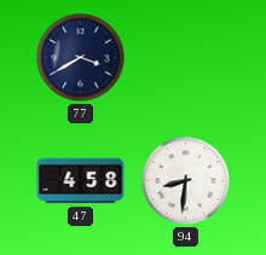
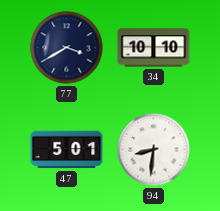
34: none -> 10:10
47: 4:58 -> 5:01
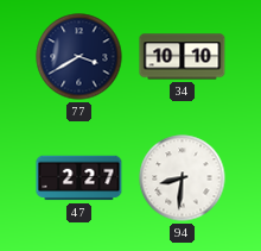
47: 5:01 -> 2:27
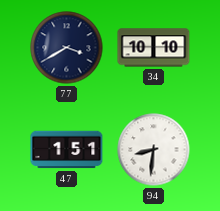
47: 2:27 -> 1:51
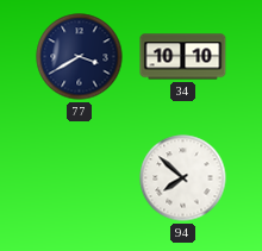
47: 1:51 -> none
94: 8:31 -> 7:52
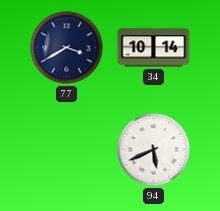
34: 10:10 -> 10:14
94: 7:52 -> 5:41
